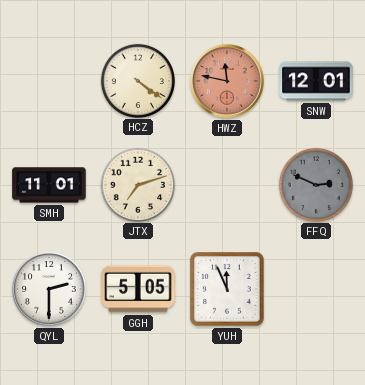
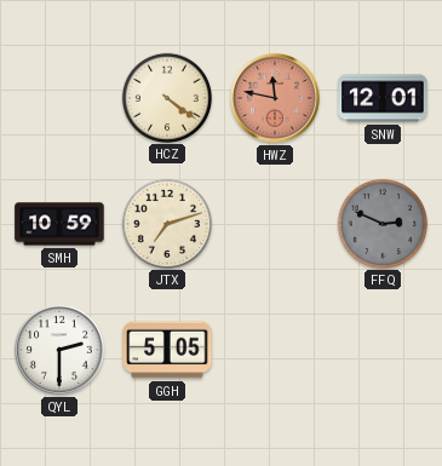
SMH: 11:01 -> 10:59
YUH: 11:56 -> none
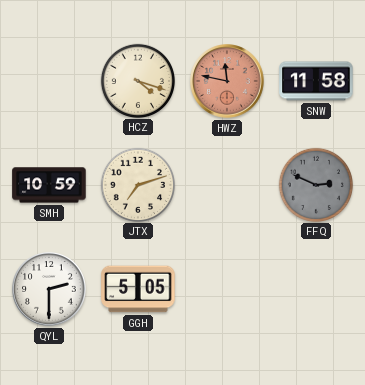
HCZ: 4:21 -> 4:18
SNW: 12:01 -> 11:58
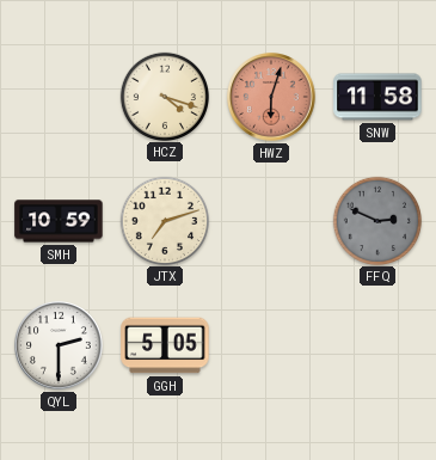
HWZ: 11:47 -> 6:03
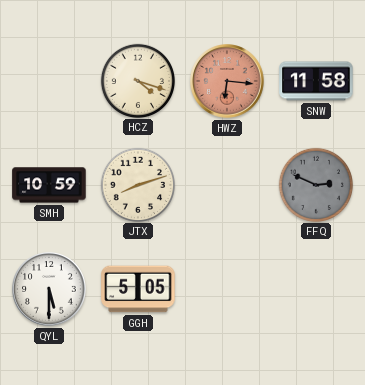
HWZ: 6:03 -> 6:16
JTX: 7:12 -> 8:12
QYL: 2:30 -> 5:30
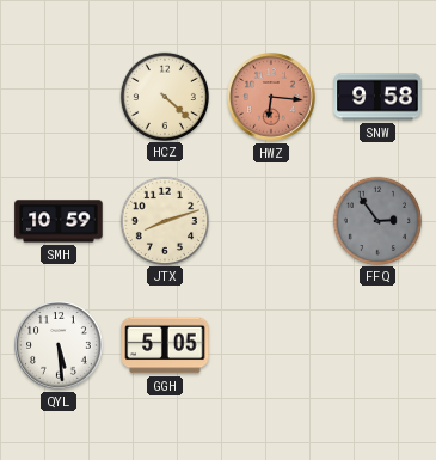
HCZ: 4:18 -> 4:22
SNW: 11:58 -> 9:58
FFQ: 2:49 -> 2:54
QYL: 5:30 -> 5:29
